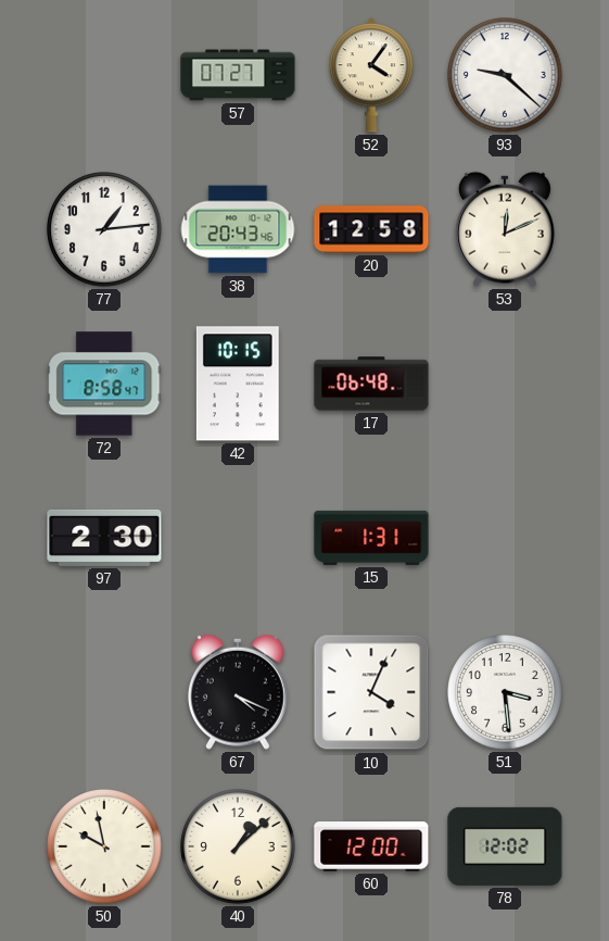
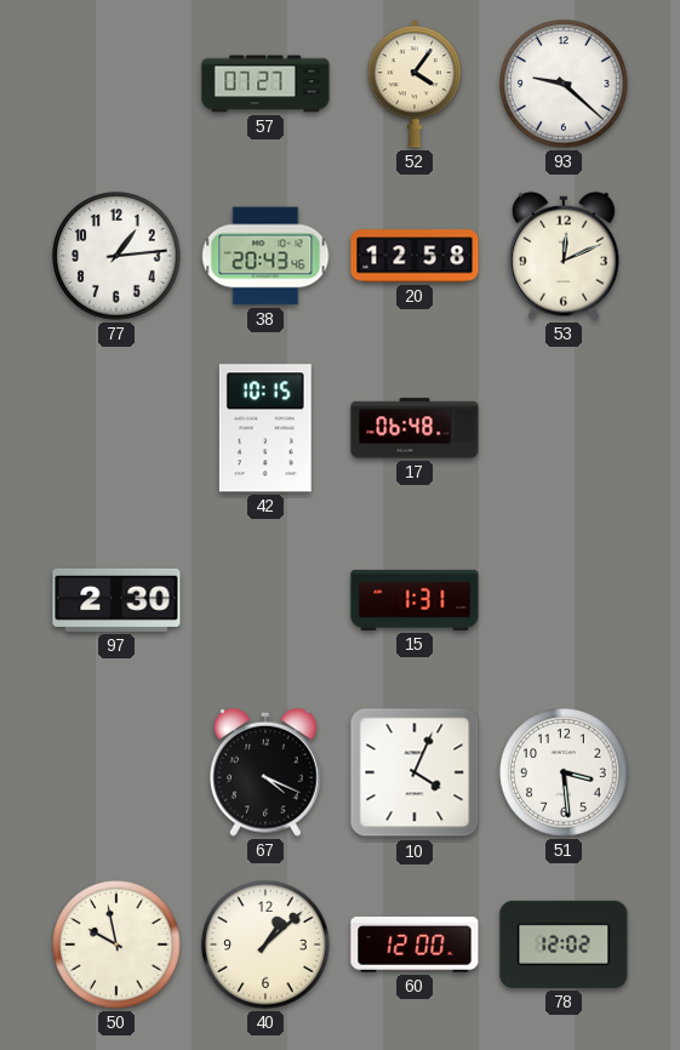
72: 8:58 -> none
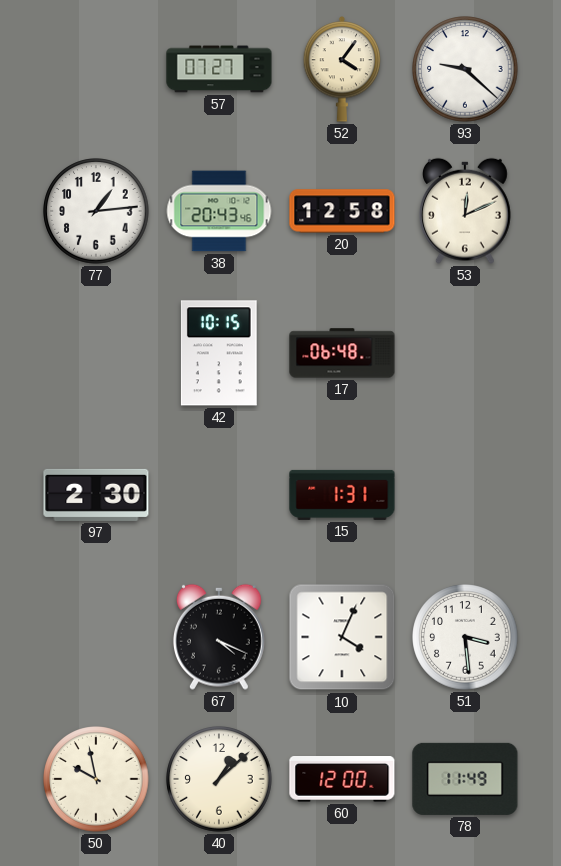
78: 12:02 -> 11:49
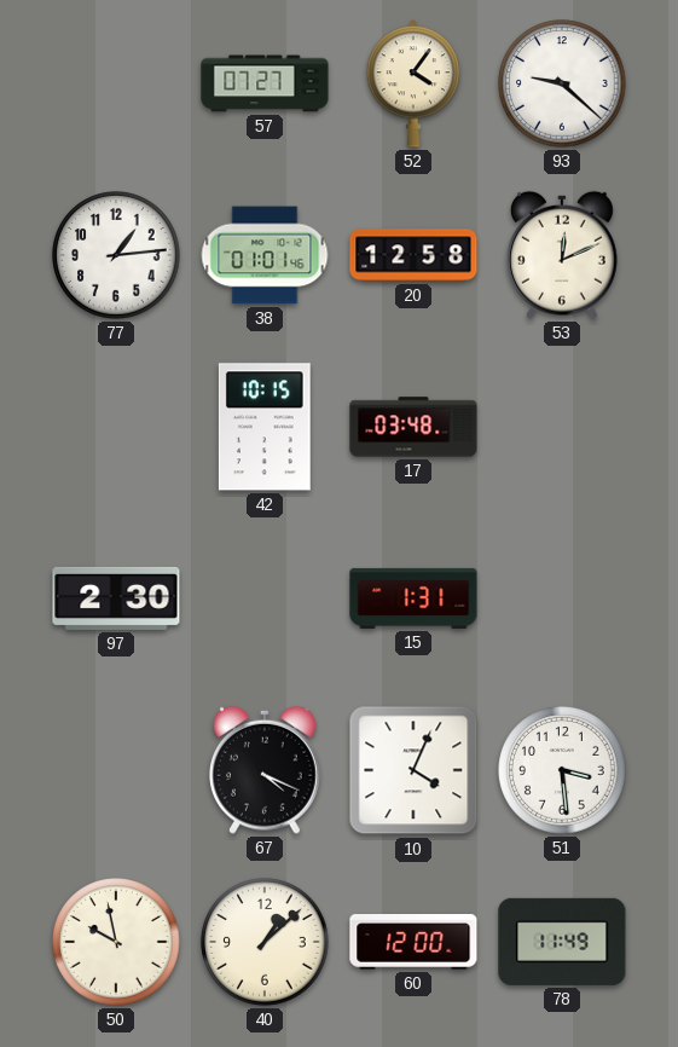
38: 20:43 -> 01:01
17: 06:48 -> 03:48
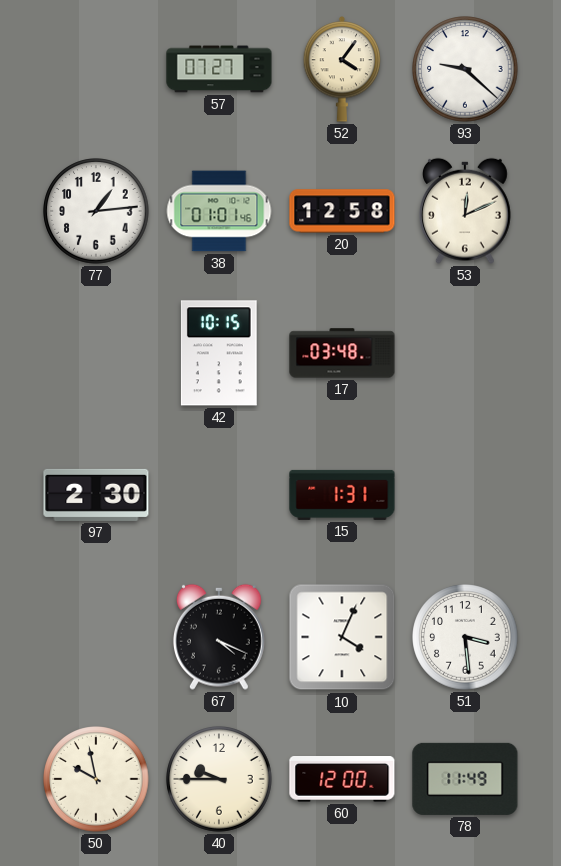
40: 1:08 -> 9:45
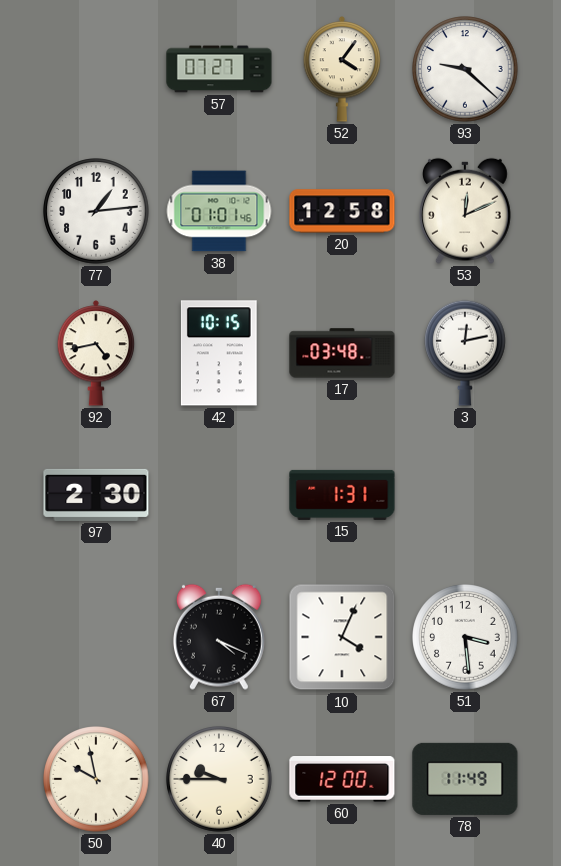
92: none -> 4:43
3: none -> 12:13
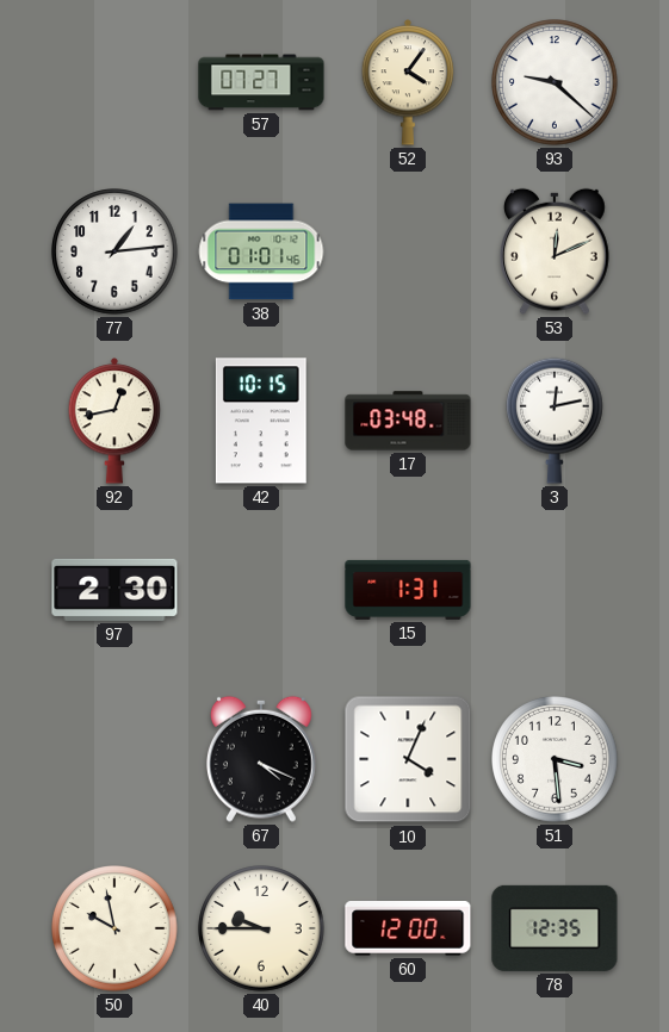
20: 12:58 -> none
92: 4:43 -> 12:43
78: 11:49 -> 12:35
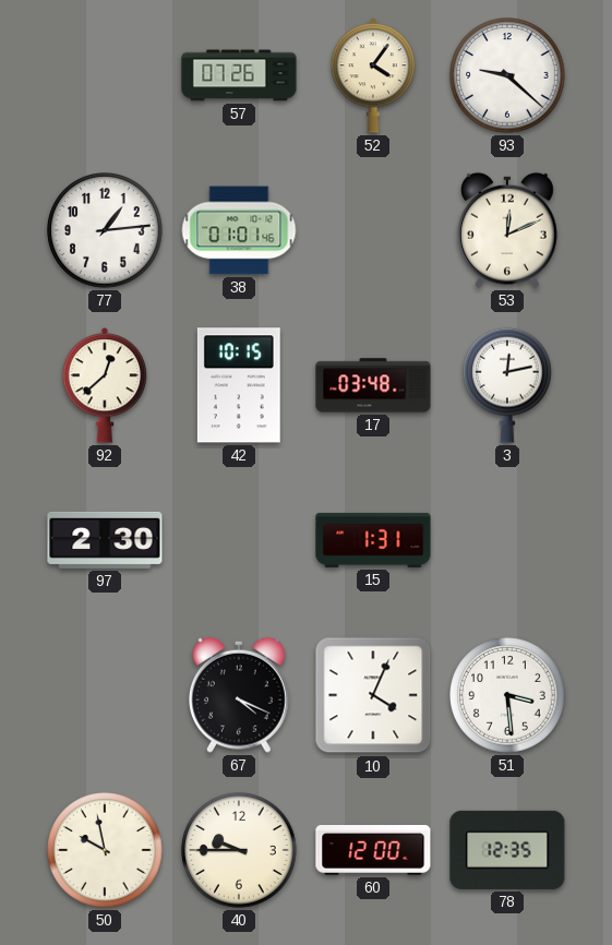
57: 07:27 -> 07:26
92: 12:43 -> 12:38
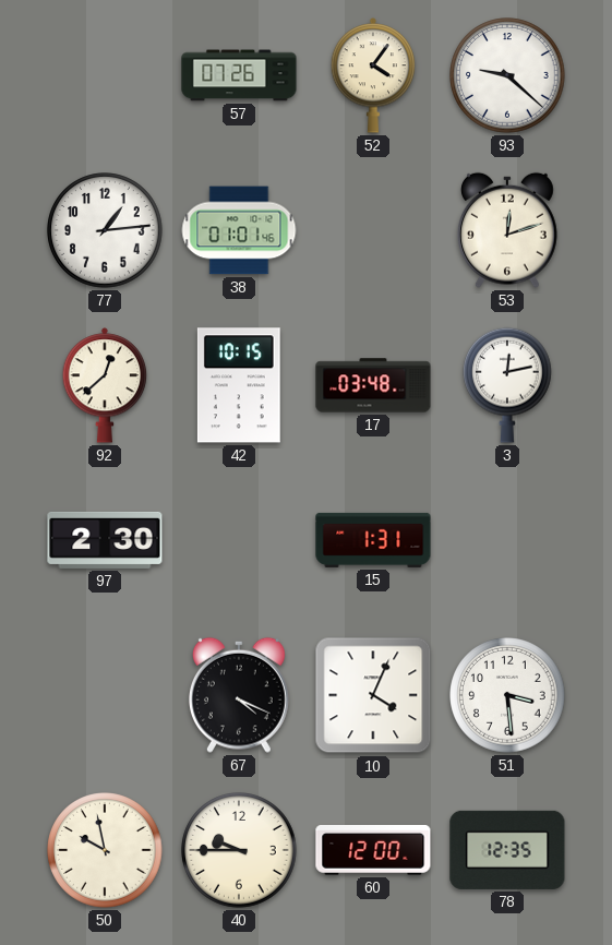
53: 12:11 -> 12:12
